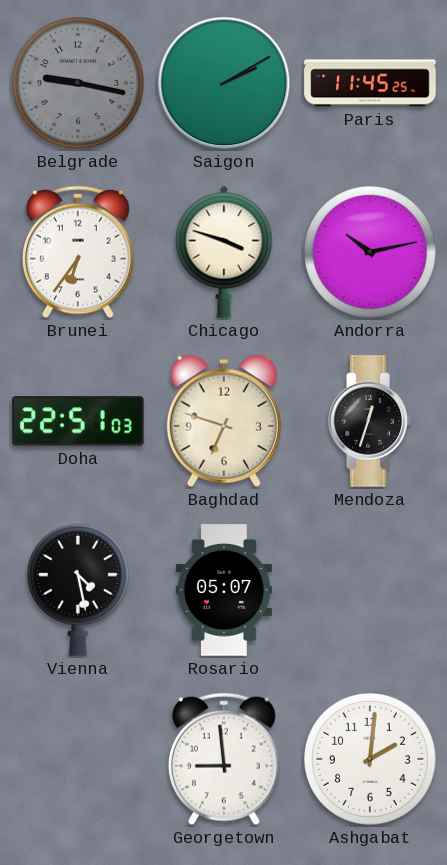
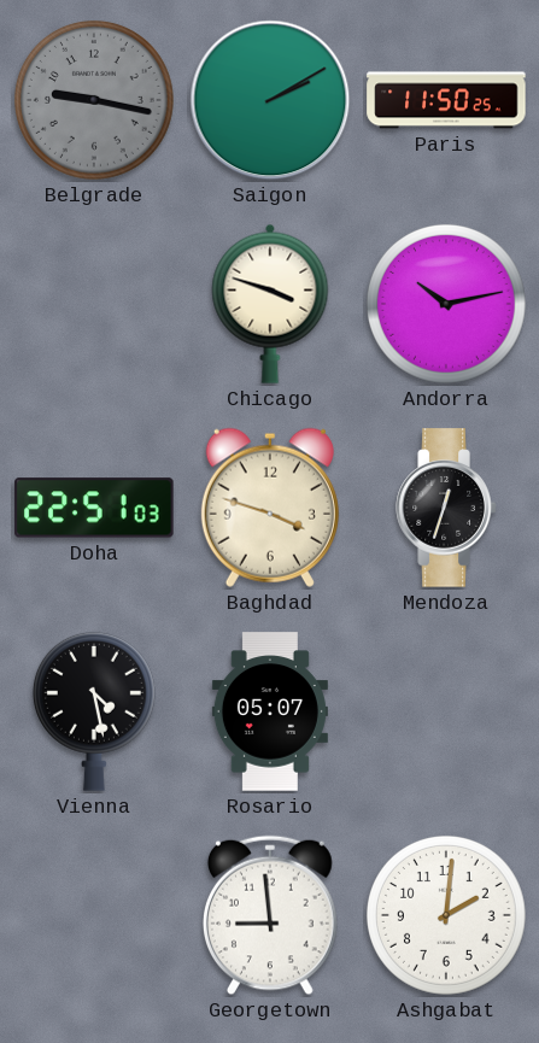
Paris: 11:45 -> 11:50
Brunei: 6:36 -> none
Baghdad: 6:48 -> 3:48
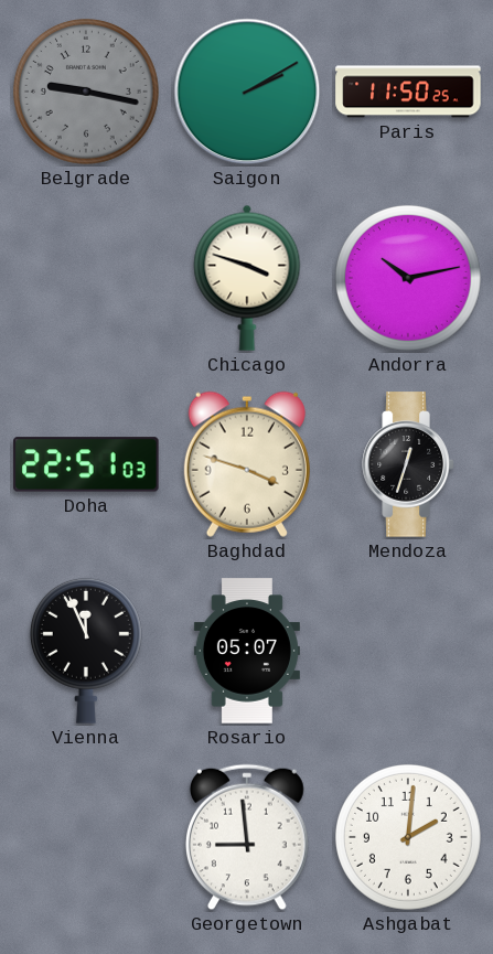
Vienna: 4:28 -> 11:56
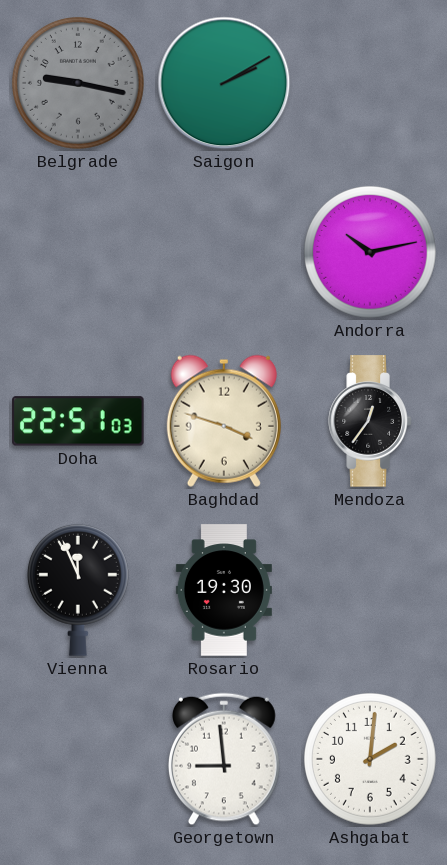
Paris: 11:50 -> none
Chicago: 3:48 -> none
Mendoza: 12:33 -> 12:36
Rosario: 05:07 -> 19:30
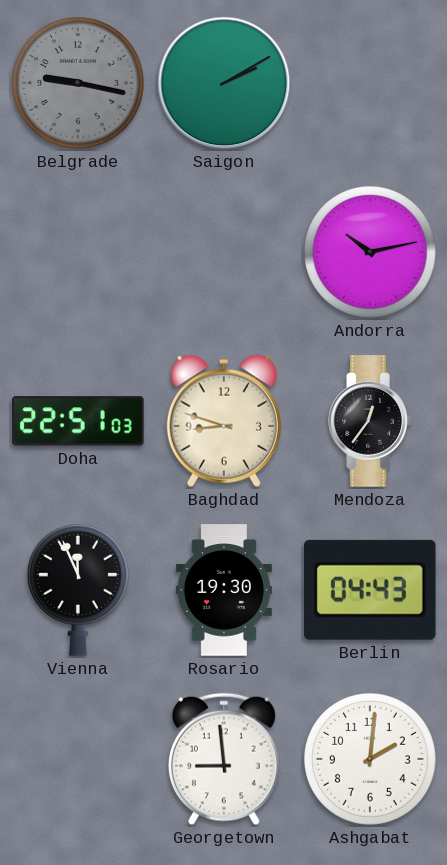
Baghdad: 3:48 -> 8:48
Berlin: none -> 04:43
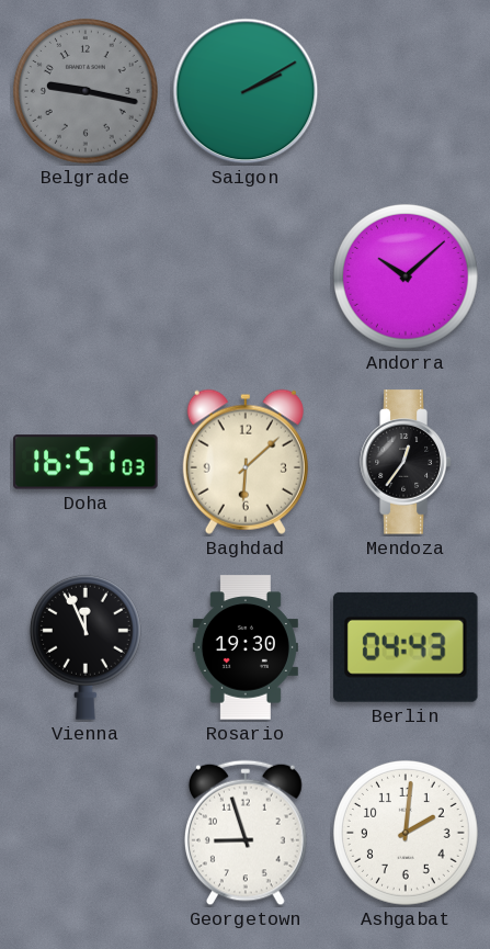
Andorra: 10:13 -> 10:08
Doha: 22:51 -> 16:51
Baghdad: 8:48 -> 6:08
Georgetown: 8:59 -> 8:57
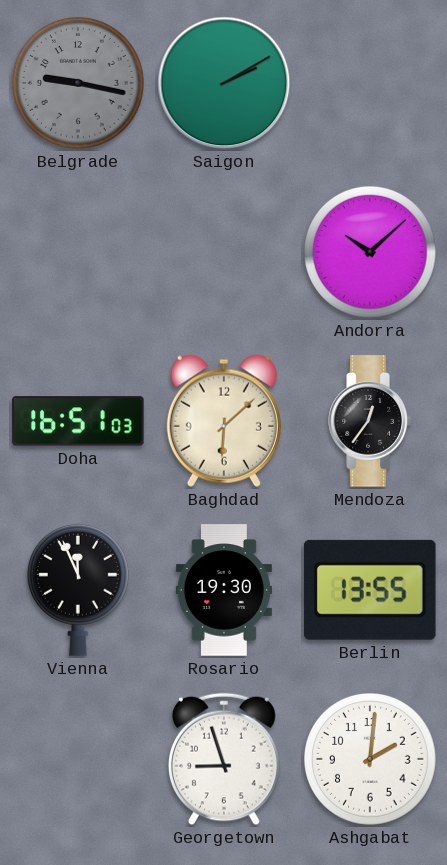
Berlin: 04:43 -> 13:55
